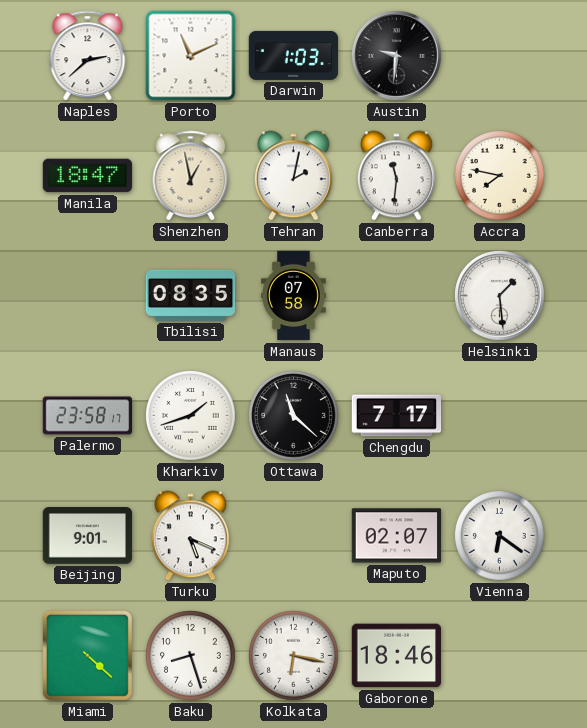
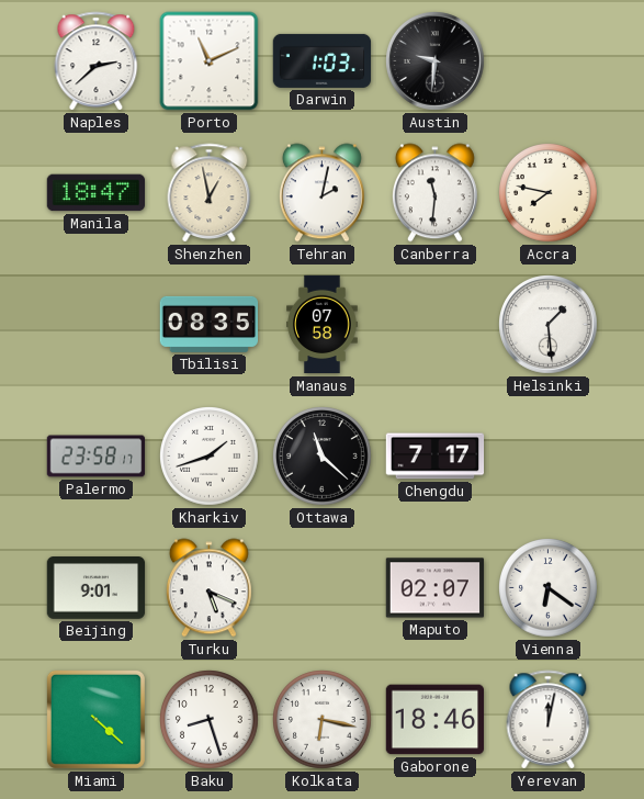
Yerevan: none -> 12:02
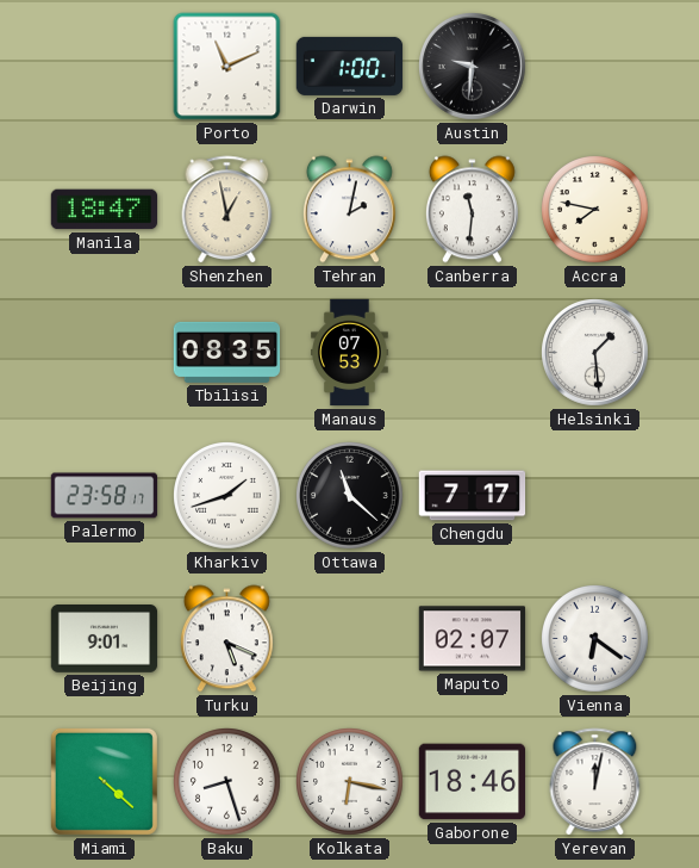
Naples: 2:38 -> none
Darwin: 1:03 -> 1:00
Manaus: 07:58 -> 07:53
